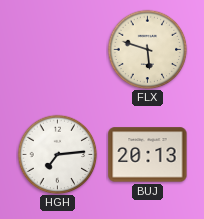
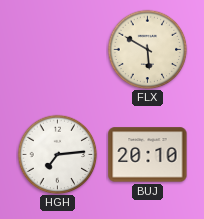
FLX: 5:48 -> 5:50
BUJ: 20:13 -> 20:10
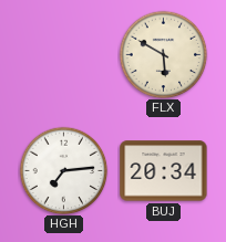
BUJ: 20:10 -> 20:34
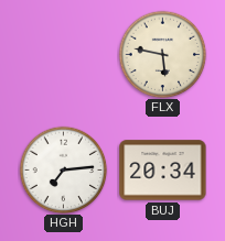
FLX: 5:50 -> 5:47
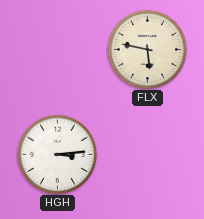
HGH: 7:14 -> 3:14
BUJ: 20:34 -> none
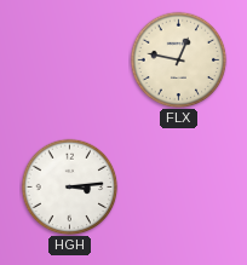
FLX: 5:47 -> 12:47
